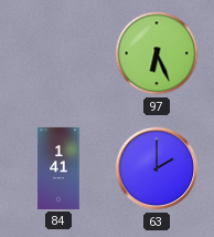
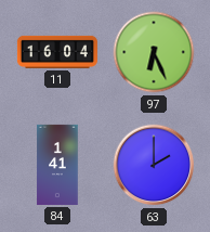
11: none -> 16:04
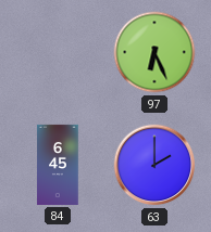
11: 16:04 -> none
84: 1:41 -> 6:45
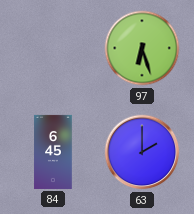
97: 6:26 -> 6:27
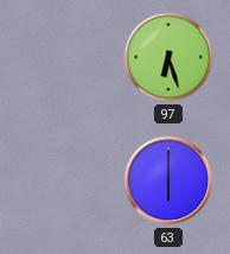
84: 6:45 -> none
63: 2:00 -> 6:00
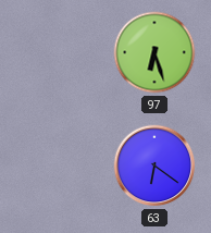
63: 6:00 -> 6:21
